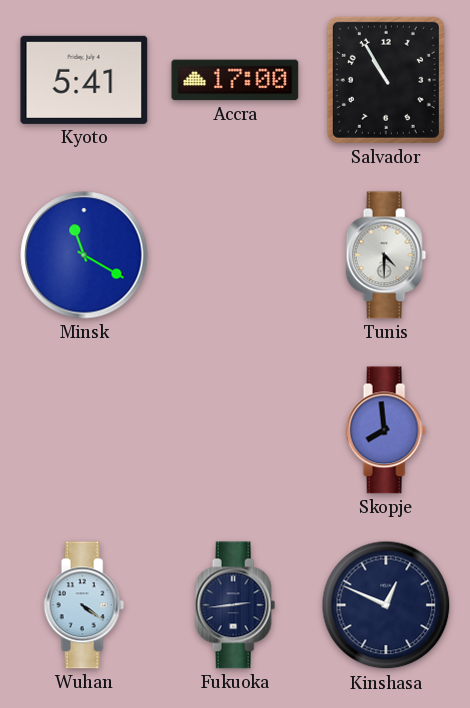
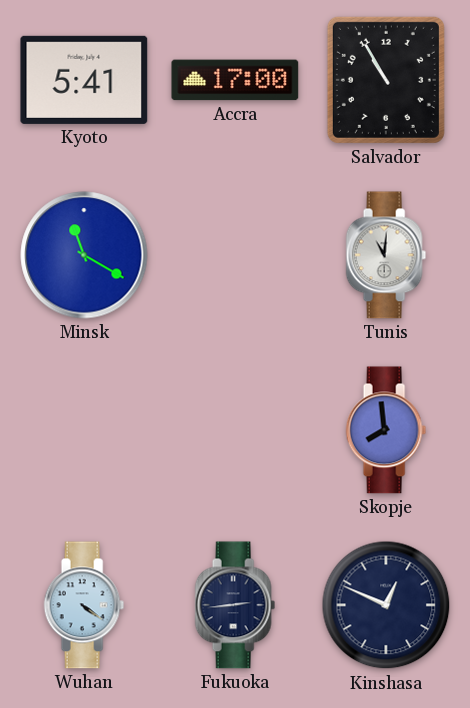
Tunis: 4:30 -> 11:01
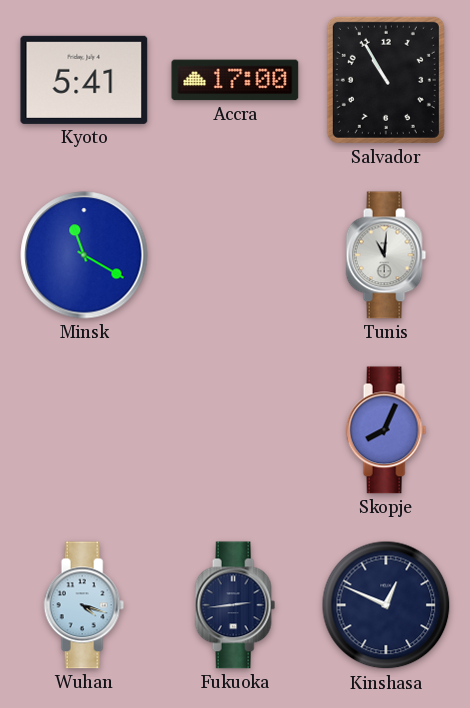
Skopje: 7:59 -> 8:04
Wuhan: 4:21 -> 4:18
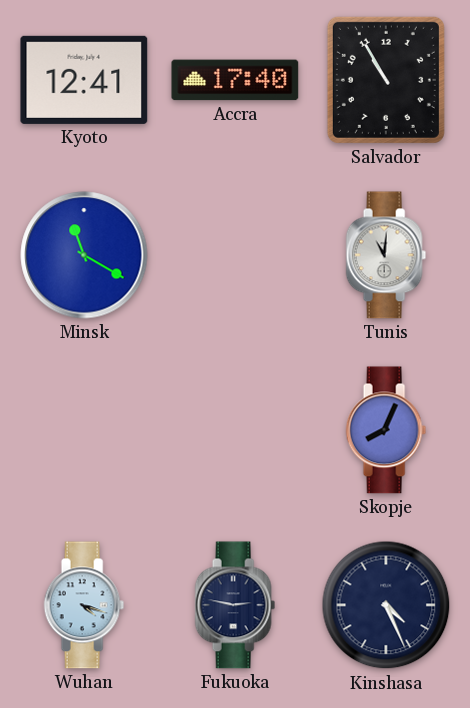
Kyoto: 5:41 -> 12:41
Accra: 17:00 -> 17:40
Fukuoka: 2:44 -> 2:47
Kinshasa: 12:49 -> 4:26
